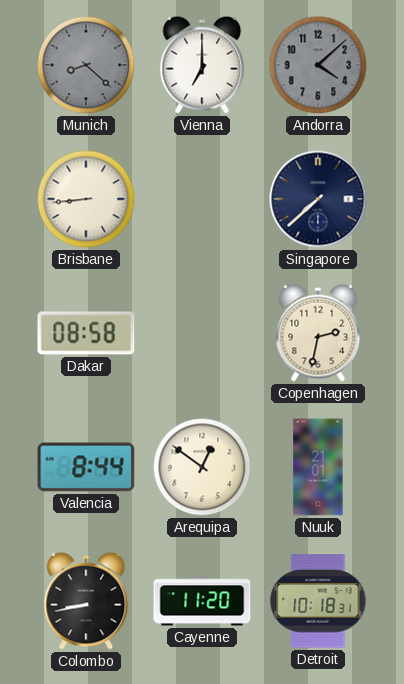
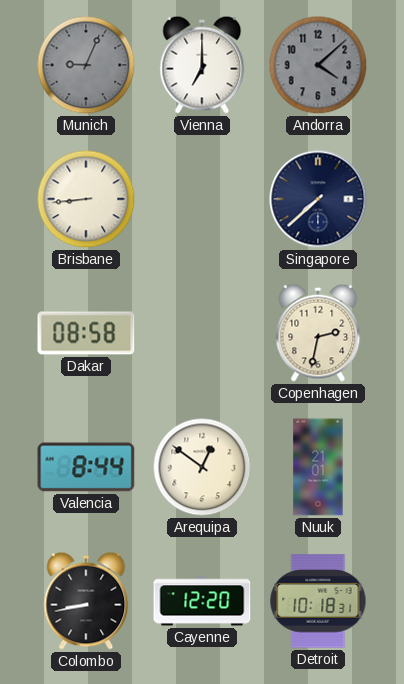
Munich: 8:22 -> 9:04
Cayenne: 11:20 -> 12:20
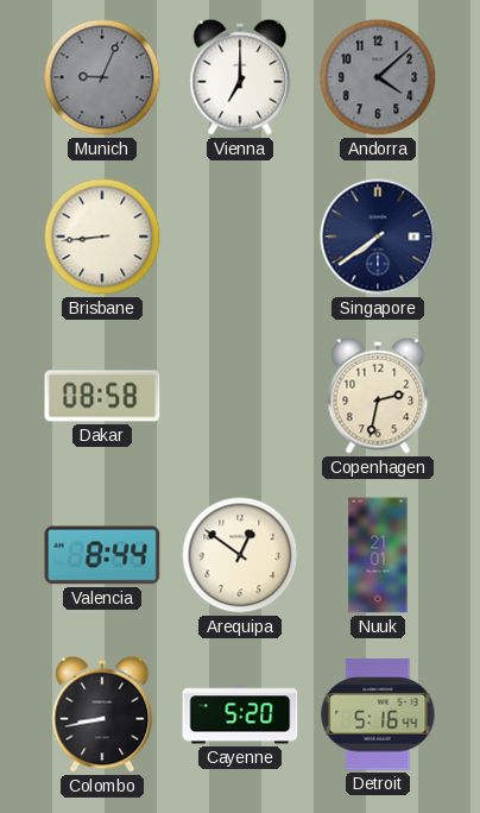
Singapore: 7:38 -> 7:39
Cayenne: 12:20 -> 5:20
Detroit: 10:18 -> 5:16
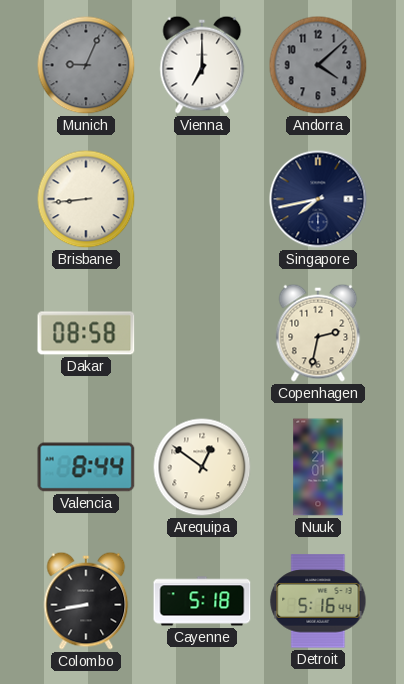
Singapore: 7:39 -> 7:43
Cayenne: 5:20 -> 5:18
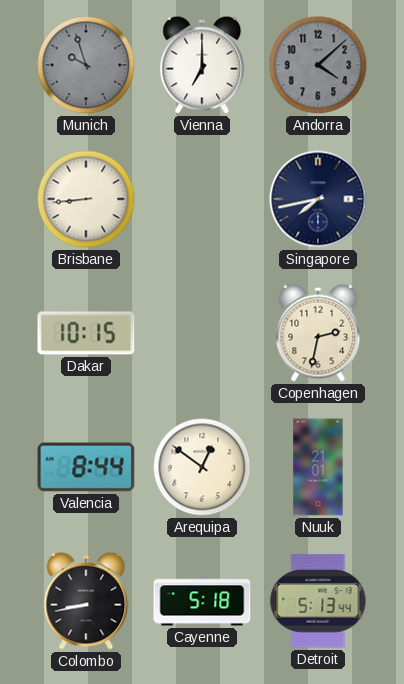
Munich: 9:04 -> 9:57
Dakar: 08:58 -> 10:15
Detroit: 5:16 -> 5:13
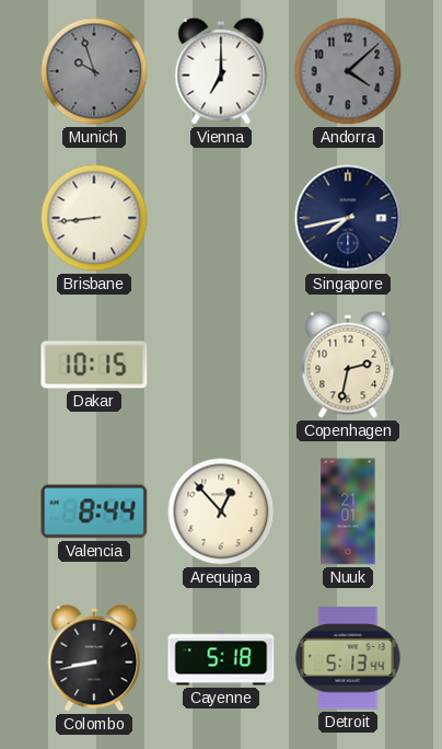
Arequipa: 12:51 -> 12:53
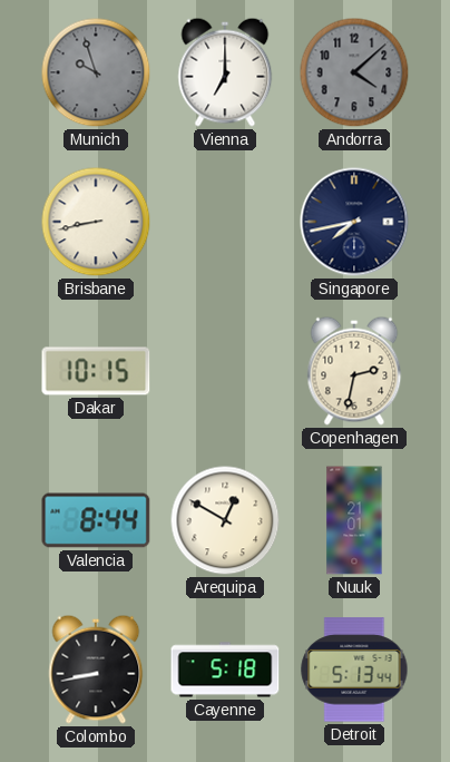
Brisbane: 8:44 -> 8:43
Arequipa: 12:53 -> 12:50
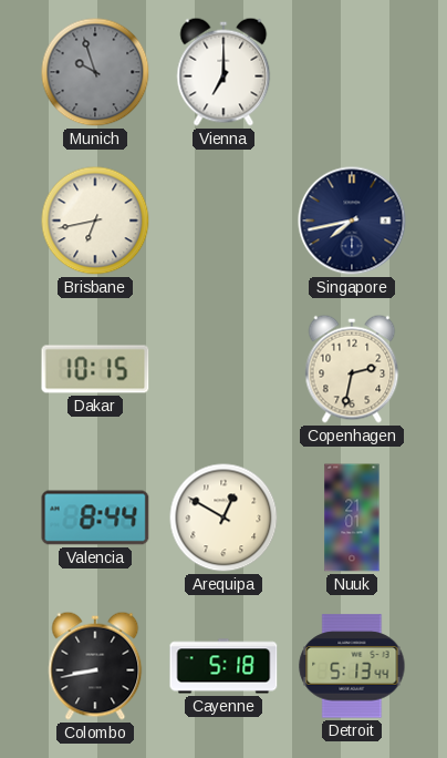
Andorra: 4:08 -> none
Brisbane: 8:43 -> 6:43
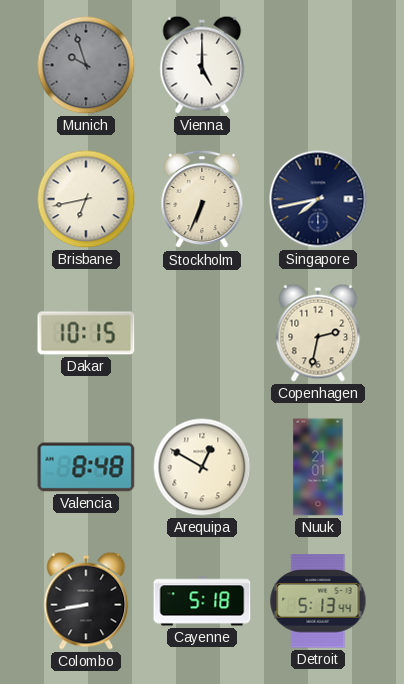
Vienna: 7:00 -> 5:00
Stockholm: none -> 6:34
Valencia: 8:44 -> 8:48
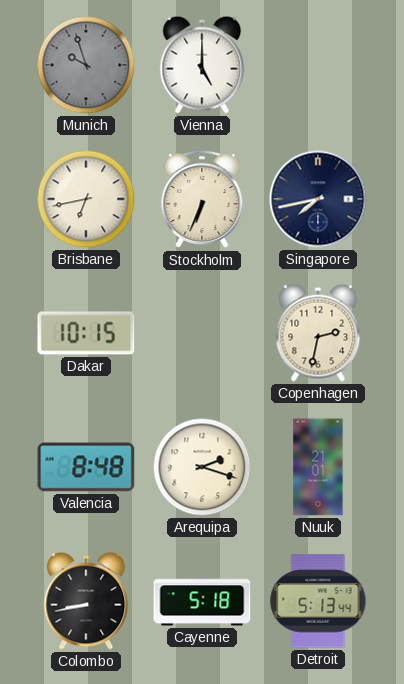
Arequipa: 12:50 -> 2:18
